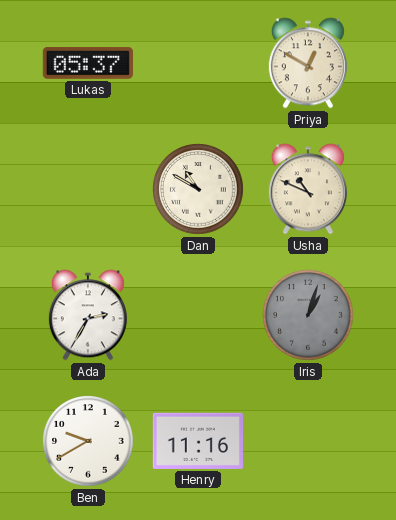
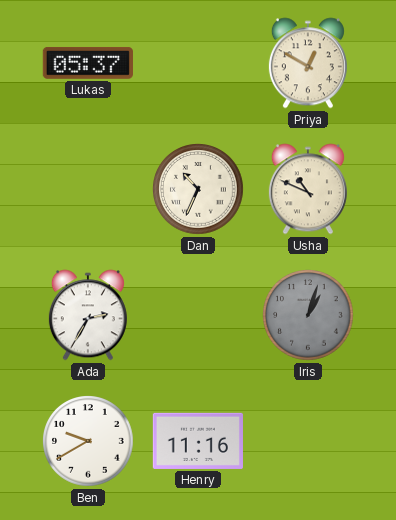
Dan: 10:50 -> 10:34
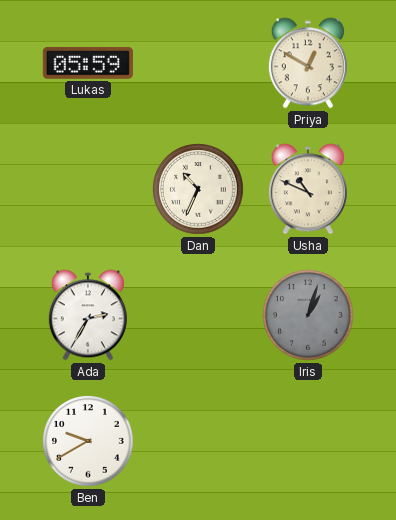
Lukas: 05:37 -> 05:59
Henry: 11:16 -> none
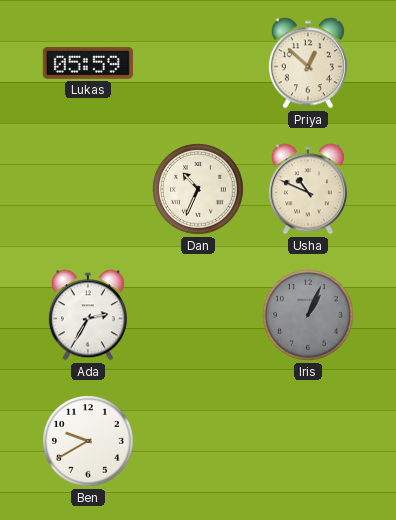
Priya: 12:50 -> 12:52
Iris: 1:03 -> 1:04
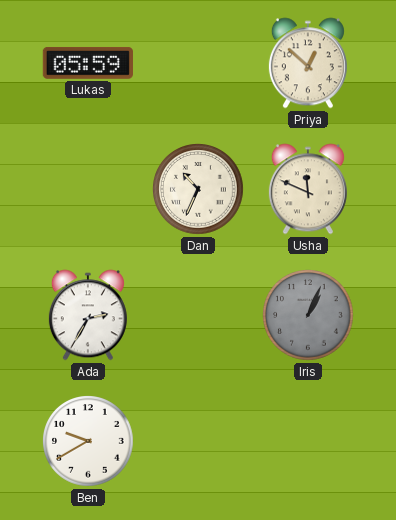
Usha: 10:49 -> 11:49
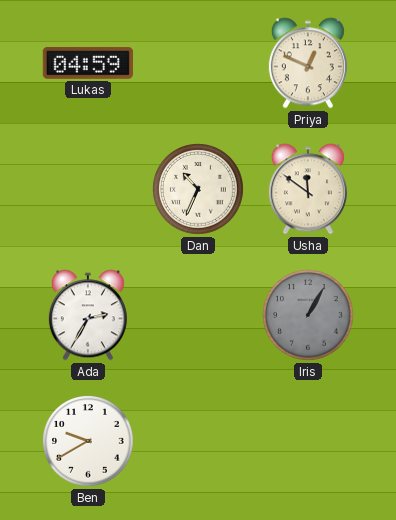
Lukas: 05:59 -> 04:59
Priya: 12:52 -> 12:49
Usha: 11:49 -> 11:51
Iris: 1:04 -> 1:05
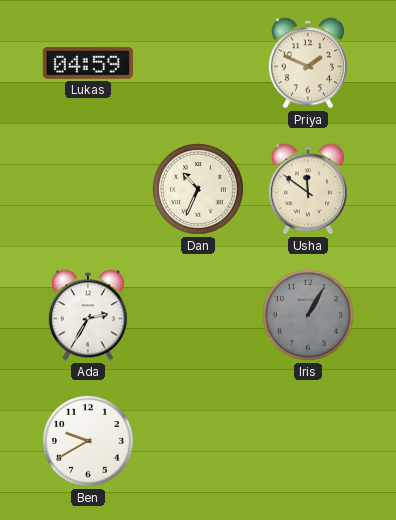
Priya: 12:49 -> 1:49
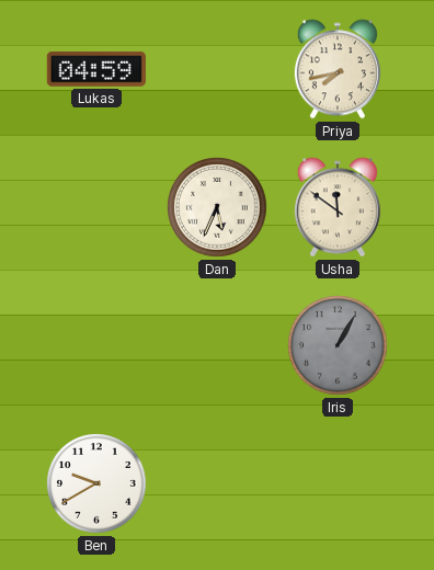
Priya: 1:49 -> 7:43
Dan: 10:34 -> 5:34
Ada: 2:35 -> none
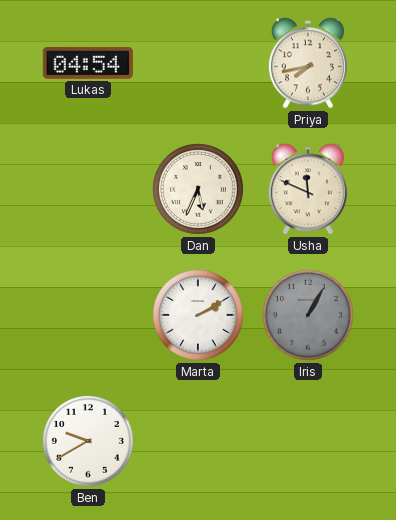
Lukas: 04:59 -> 04:54
Usha: 11:51 -> 11:49
Marta: none -> 2:10
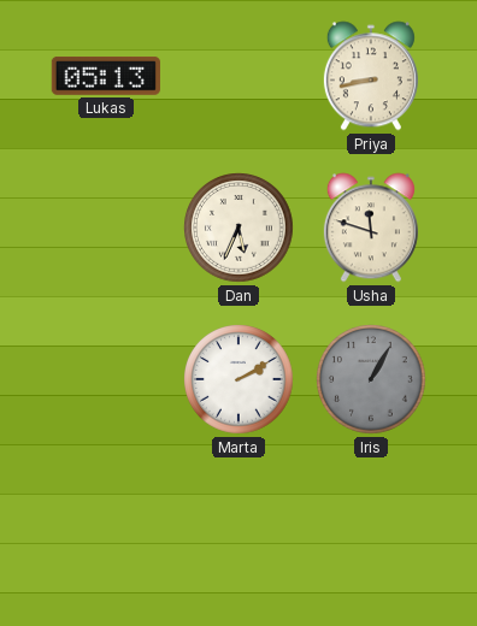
Lukas: 04:54 -> 05:13
Priya: 7:43 -> 8:43
Usha: 11:49 -> 11:48
Ben: 9:40 -> none
